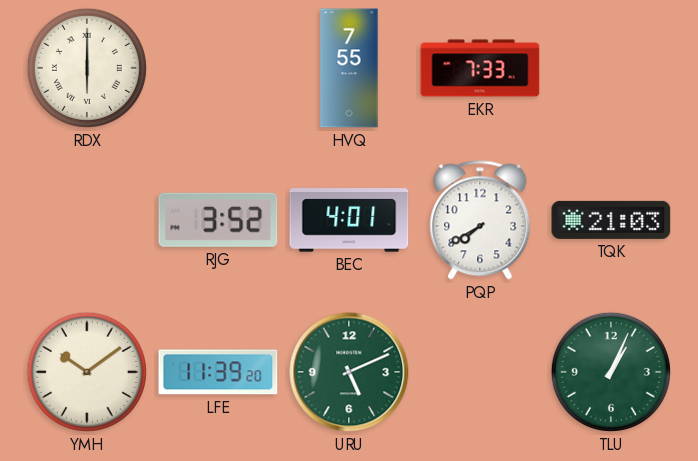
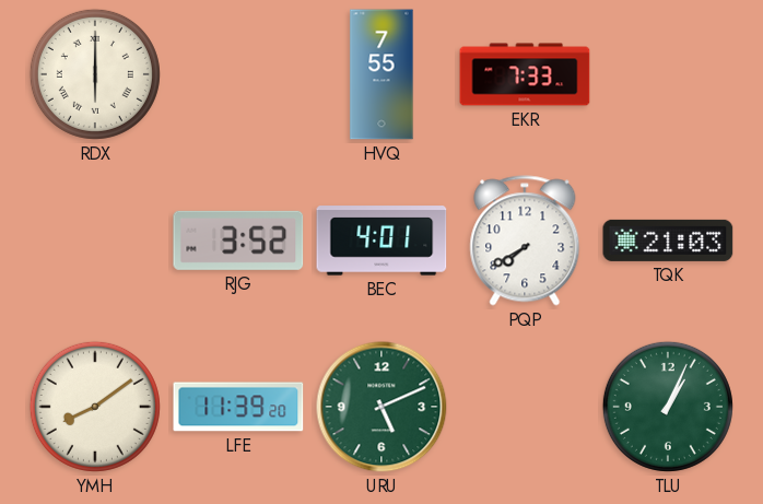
YMH: 10:09 -> 8:09
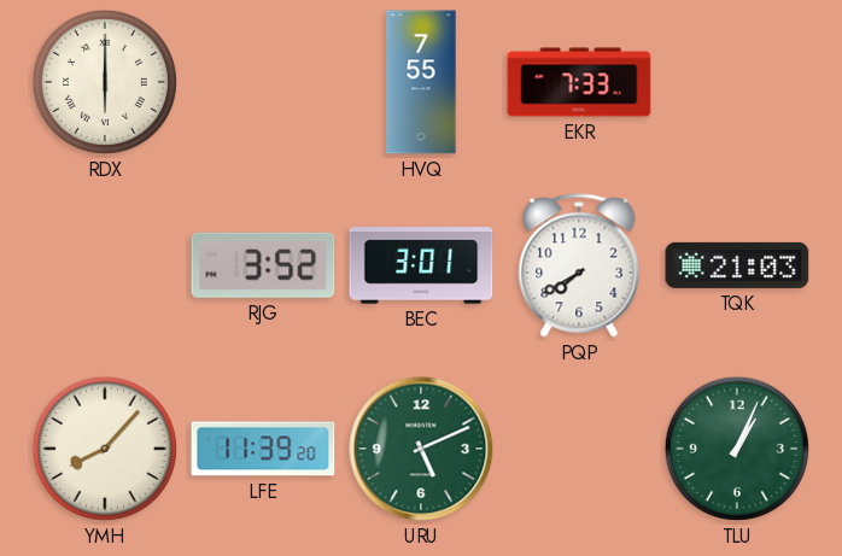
BEC: 4:01 -> 3:01
YMH: 8:09 -> 8:07
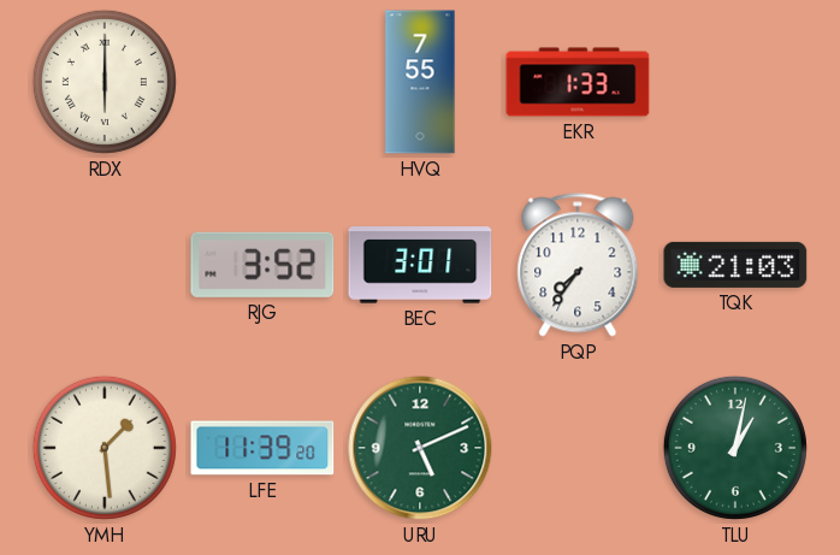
EKR: 7:33 -> 1:33
PQP: 7:40 -> 7:36
YMH: 8:07 -> 1:29
TLU: 1:04 -> 1:02
